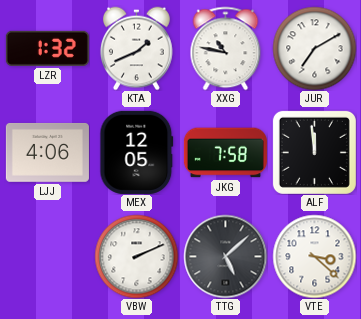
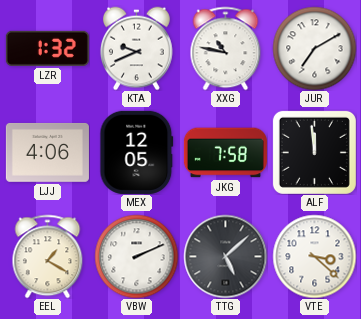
KTA: 1:41 -> 9:41
EEL: none -> 1:20
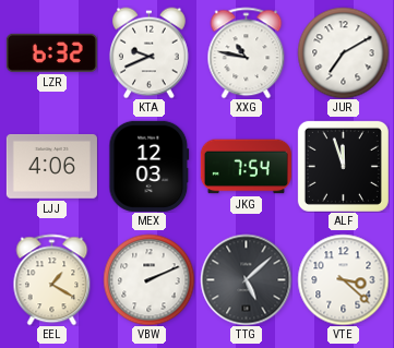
LZR: 1:32 -> 6:32
MEX: 12:05 -> 12:03
JKG: 7:58 -> 7:54
ALF: 11:59 -> 11:57
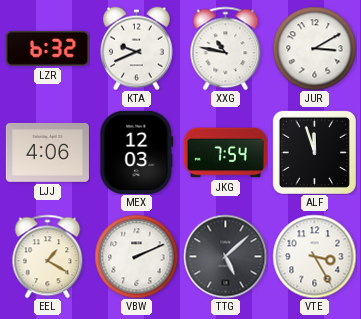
JUR: 7:10 -> 3:10
VTE: 3:22 -> 3:25
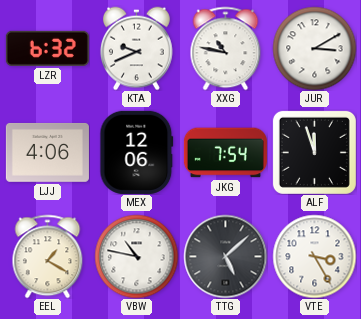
MEX: 12:03 -> 12:06
VBW: 2:11 -> 10:47
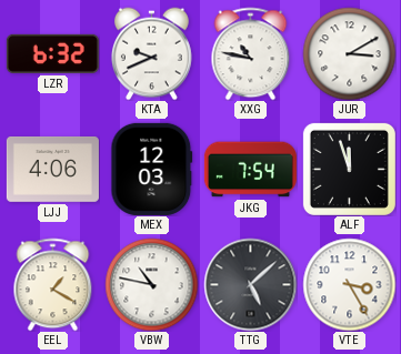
MEX: 12:06 -> 12:03
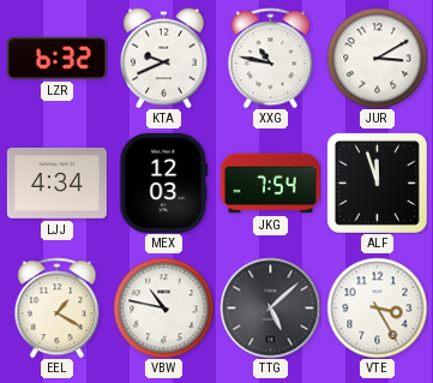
LJJ: 4:06 -> 4:34
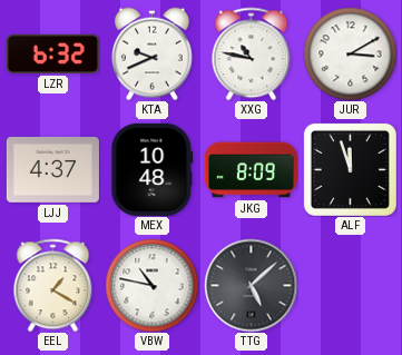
LJJ: 4:34 -> 4:37
MEX: 12:03 -> 10:48
JKG: 7:54 -> 8:09
VTE: 3:25 -> none
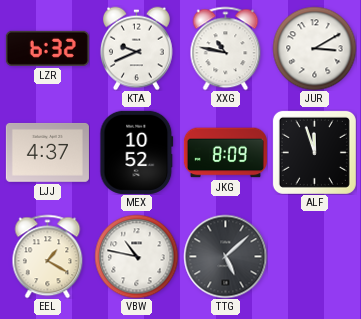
MEX: 10:48 -> 10:52
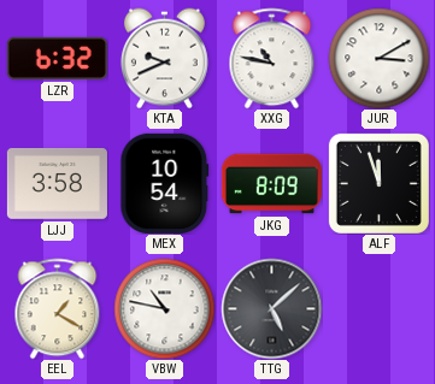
LJJ: 4:37 -> 3:58
MEX: 10:52 -> 10:54
